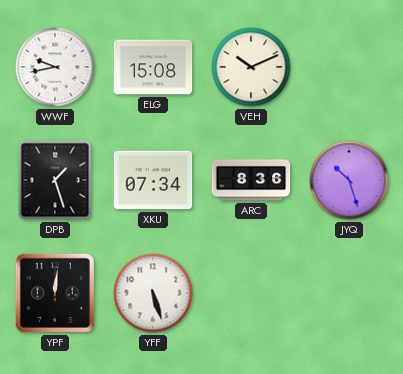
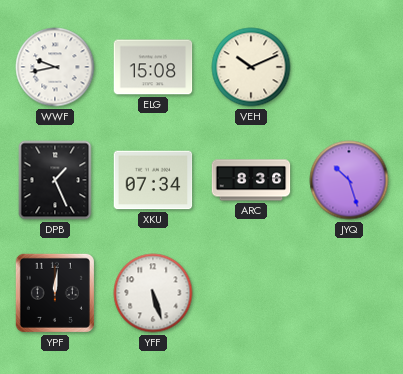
DPB: 1:27 -> 1:26
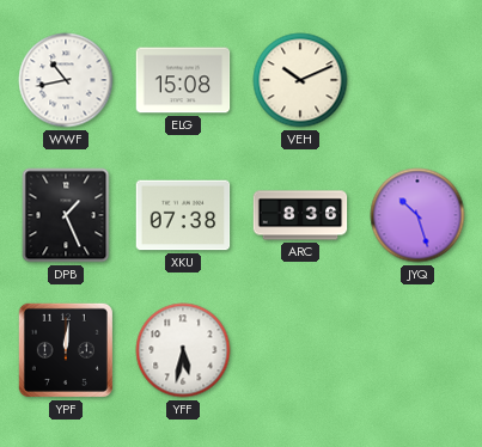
WWF: 9:43 -> 10:43
XKU: 07:34 -> 07:38
YFF: 5:27 -> 5:32
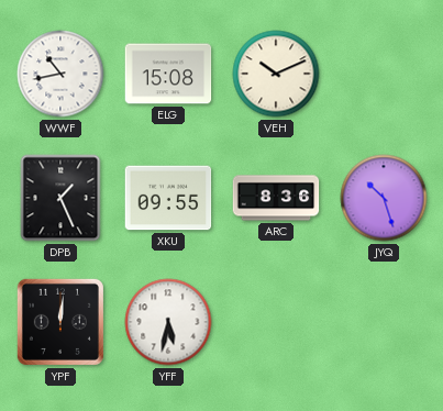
XKU: 07:38 -> 09:55
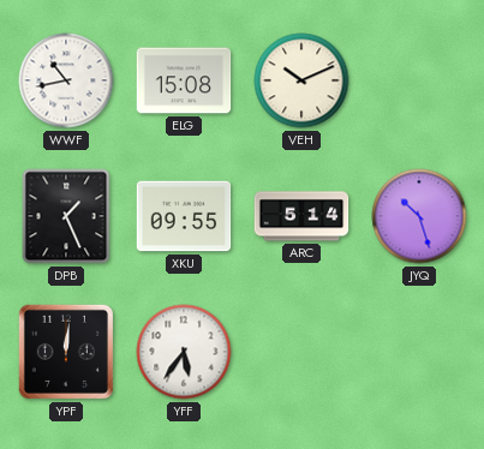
ARC: 8:36 -> 5:14
YFF: 5:32 -> 5:36
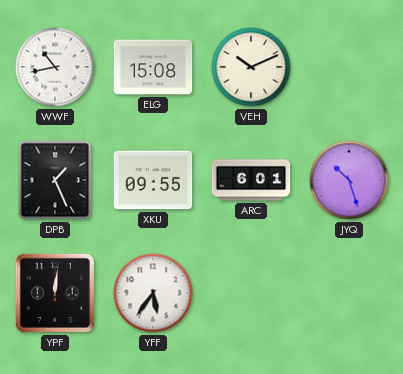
ARC: 5:14 -> 6:01
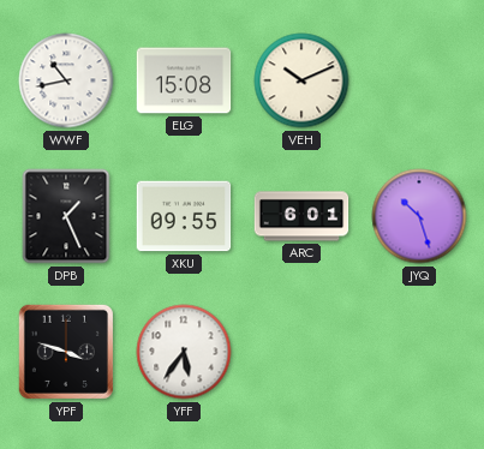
YPF: 12:01 -> 3:48
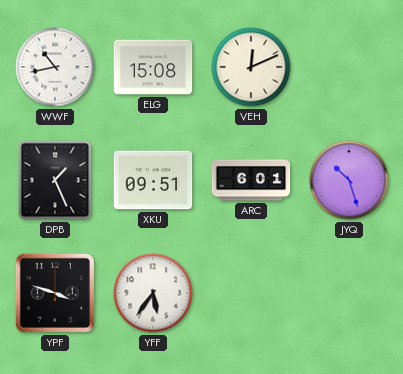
VEH: 10:11 -> 12:11
XKU: 09:55 -> 09:51
